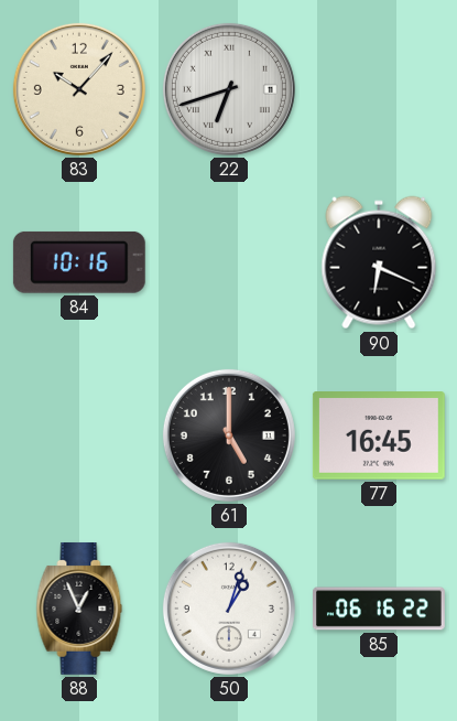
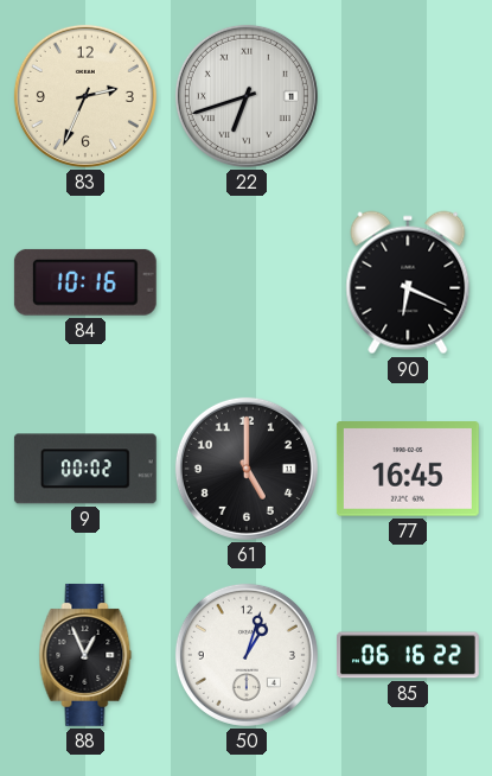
83: 10:07 -> 2:34
9: none -> 00:02
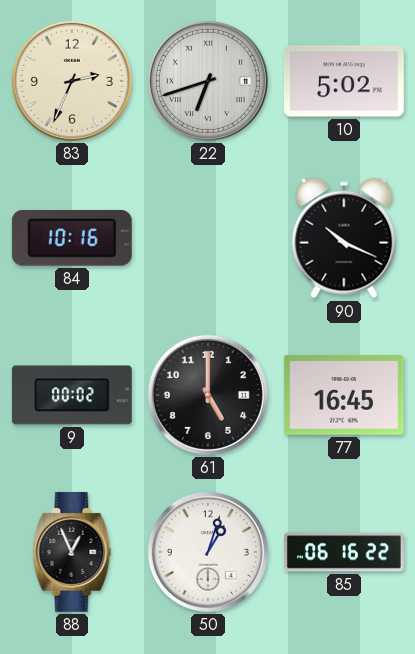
10: none -> 5:02
90: 6:19 -> 10:19
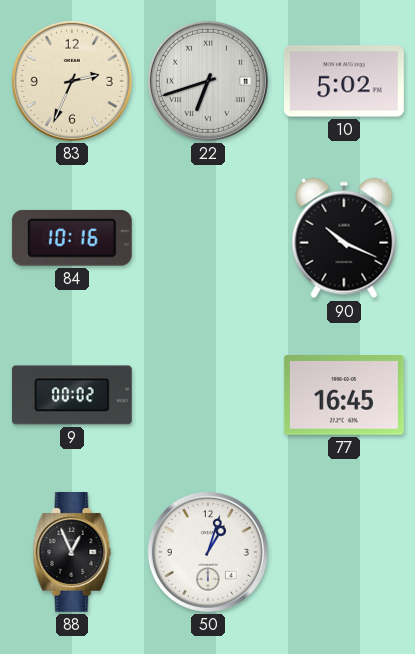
61: 5:00 -> none
85: 06:16 -> none
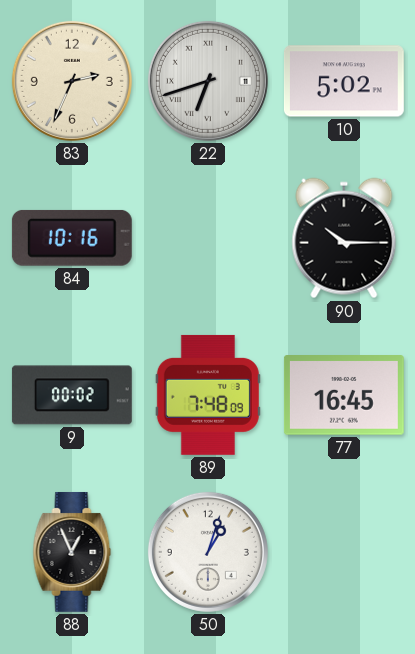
90: 10:19 -> 10:15
89: none -> 7:48
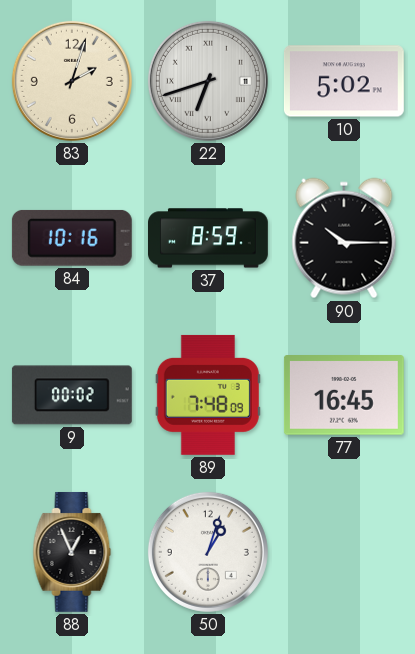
83: 2:34 -> 2:03
37: none -> 8:59
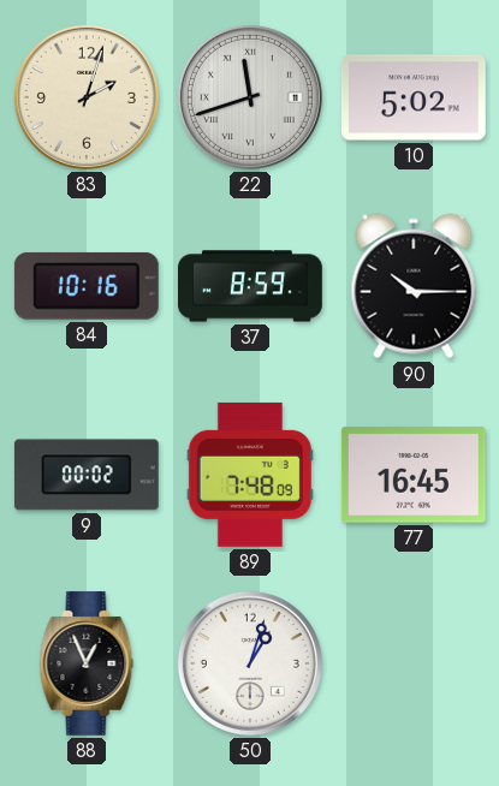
22: 6:42 -> 11:42
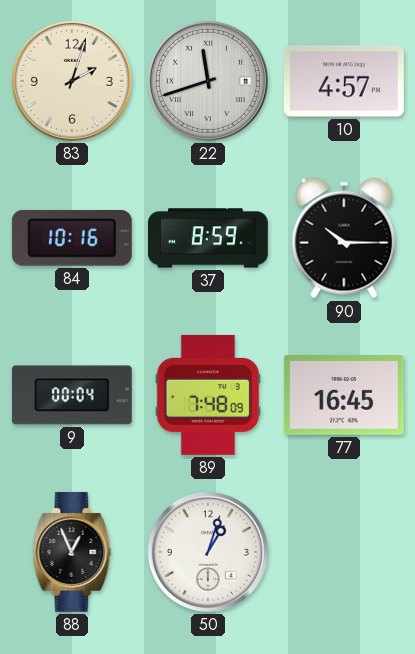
10: 5:02 -> 4:57
9: 00:02 -> 00:04
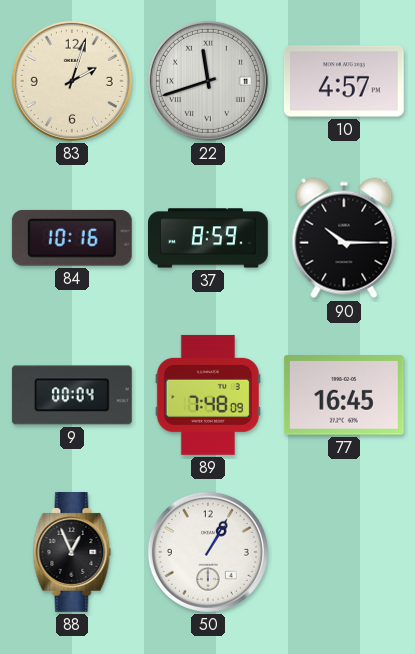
50: 1:03 -> 1:05
